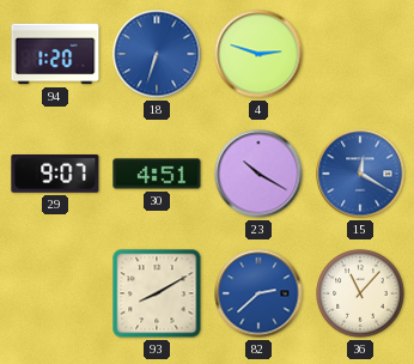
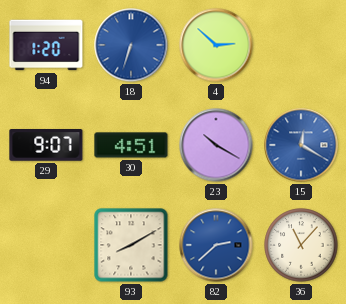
4: 2:48 -> 2:52
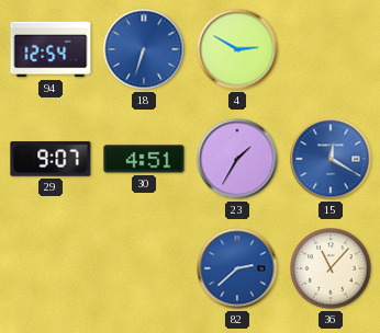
94: 1:20 -> 12:54
4: 2:52 -> 2:50
23: 10:20 -> 1:35
93: 8:10 -> none
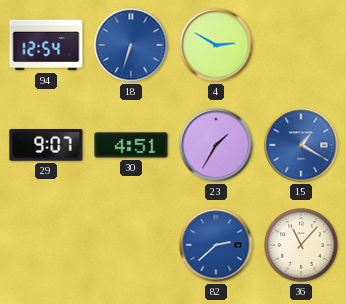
15: 12:20 -> 1:20
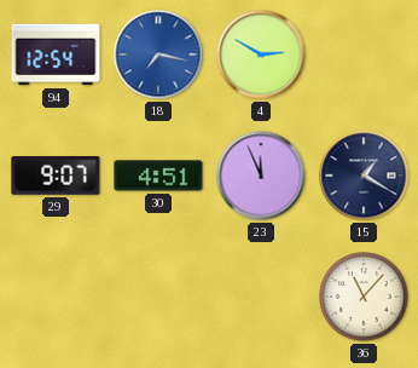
18: 6:33 -> 7:17
23: 1:35 -> 11:56
15 dial: blue -> navy
82: 2:38 -> none
